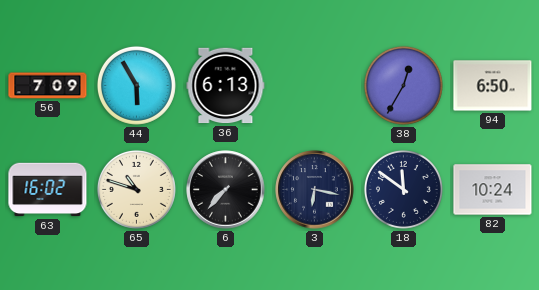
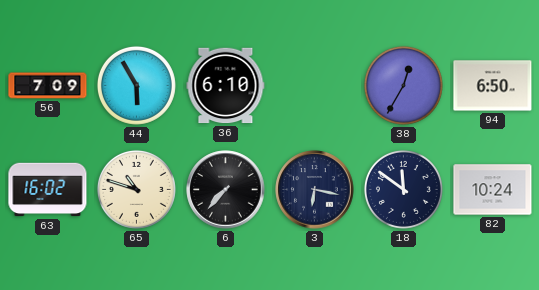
36: 6:13 -> 6:10
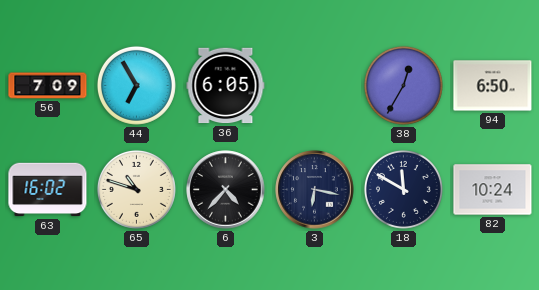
44: 5:55 -> 6:55
36: 6:10 -> 6:05
6: 7:37 -> 4:37
18: 11:51 -> 11:50
